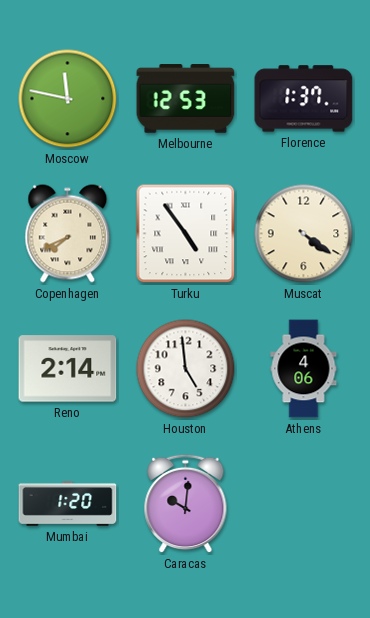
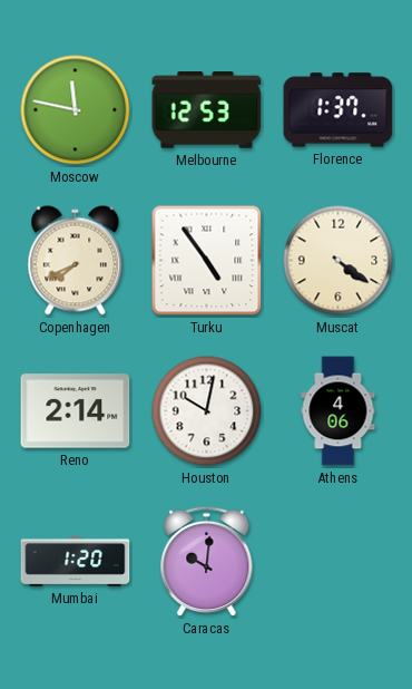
Houston: 4:59 -> 10:02
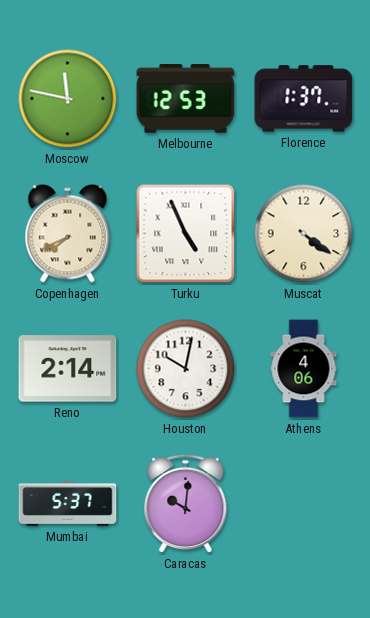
Turku: 4:54 -> 4:56
Mumbai: 1:20 -> 5:37
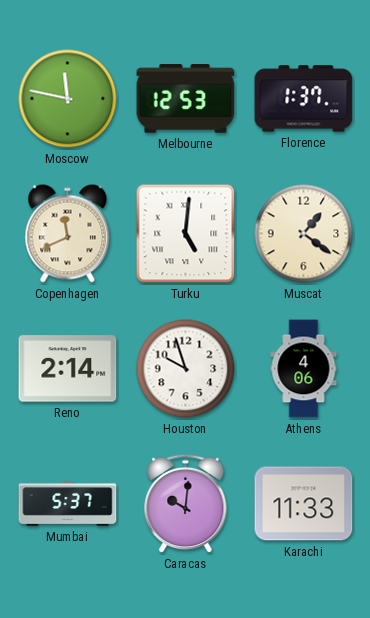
Copenhagen: 7:41 -> 11:41
Turku: 4:56 -> 5:01
Muscat: 4:21 -> 1:21
Houston: 10:02 -> 9:57
Karachi: none -> 11:33
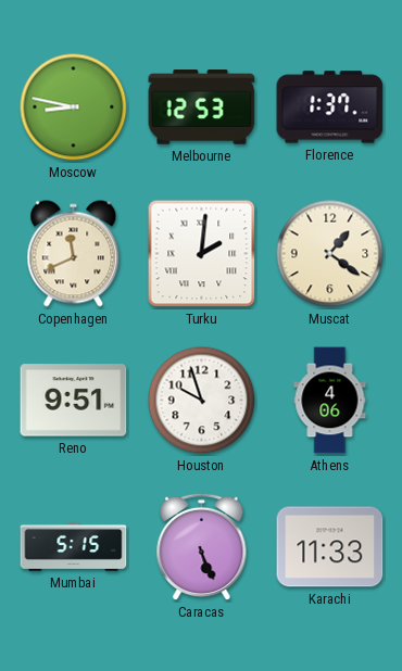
Moscow: 11:47 -> 8:47
Turku: 5:01 -> 2:01
Reno: 2:14 -> 9:51
Mumbai: 5:37 -> 5:15
Caracas: 10:01 -> 5:26
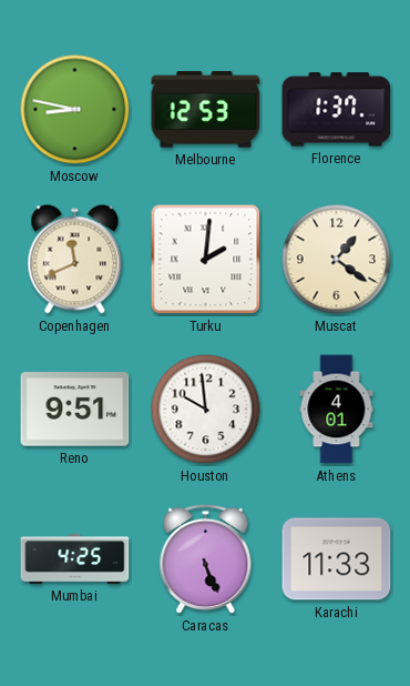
Houston: 9:57 -> 9:59
Athens: 4:06 -> 4:01
Mumbai: 5:15 -> 4:25
